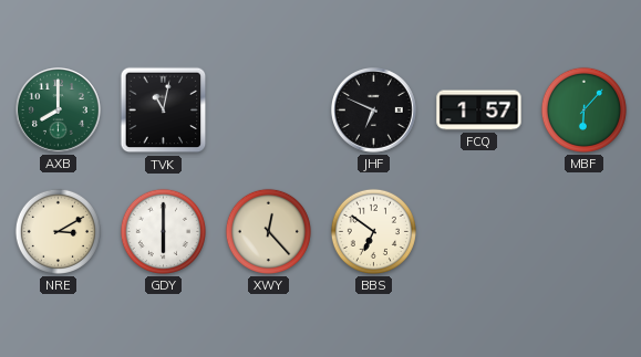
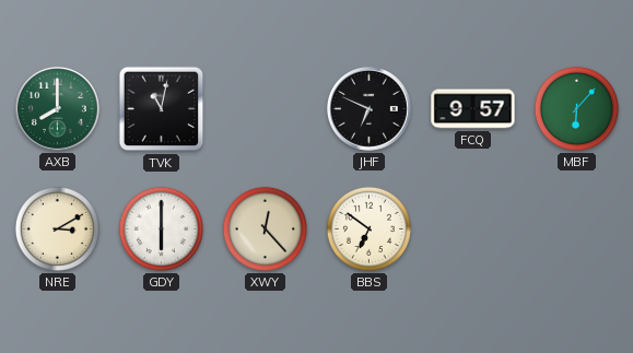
FCQ: 1:57 -> 9:57
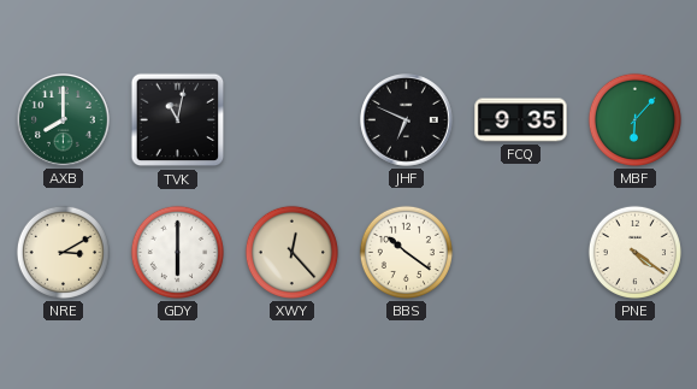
FCQ: 9:57 -> 9:35
BBS: 6:51 -> 10:21
PNE: none -> 4:21
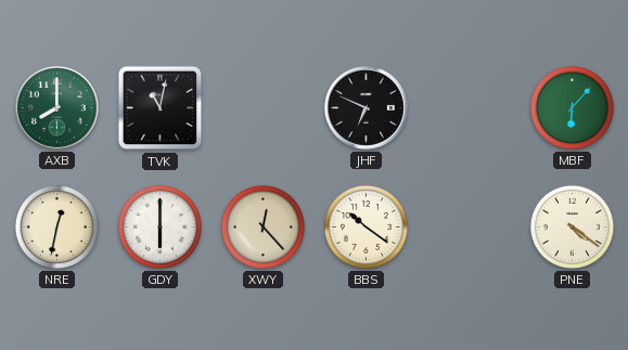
FCQ: 9:35 -> none
NRE: 3:10 -> 12:32
